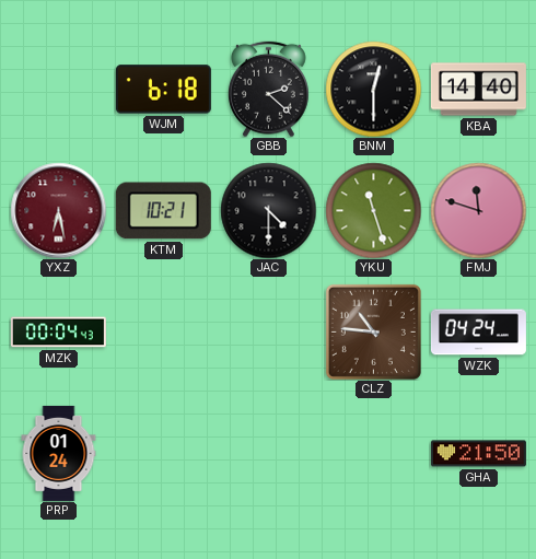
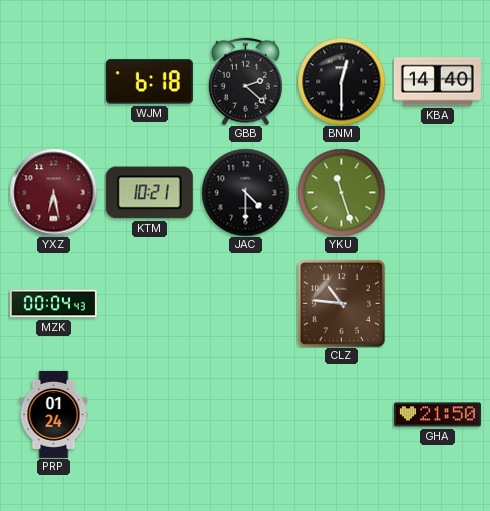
FMJ: 11:48 -> none
WZK: 04:24 -> none
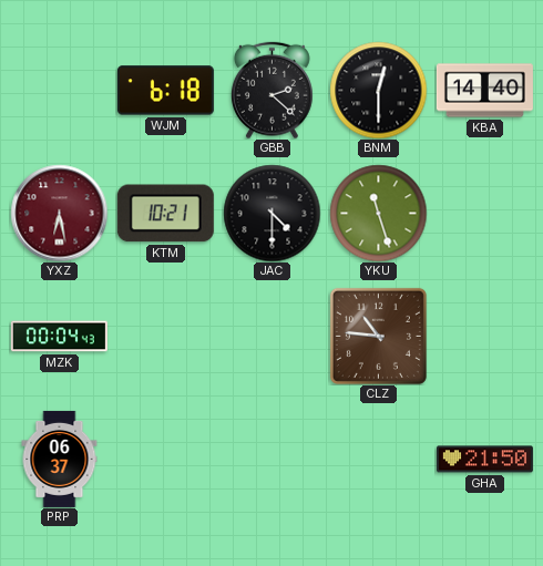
PRP: 01:24 -> 06:37
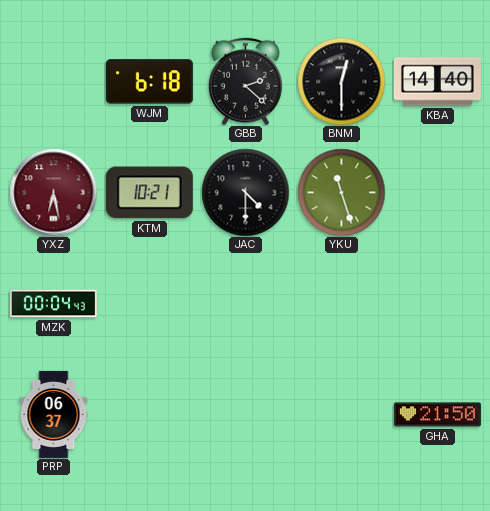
CLZ: 10:46 -> none
